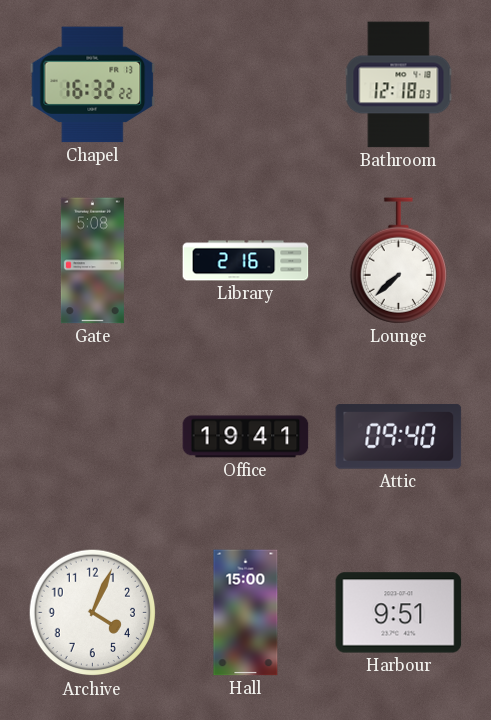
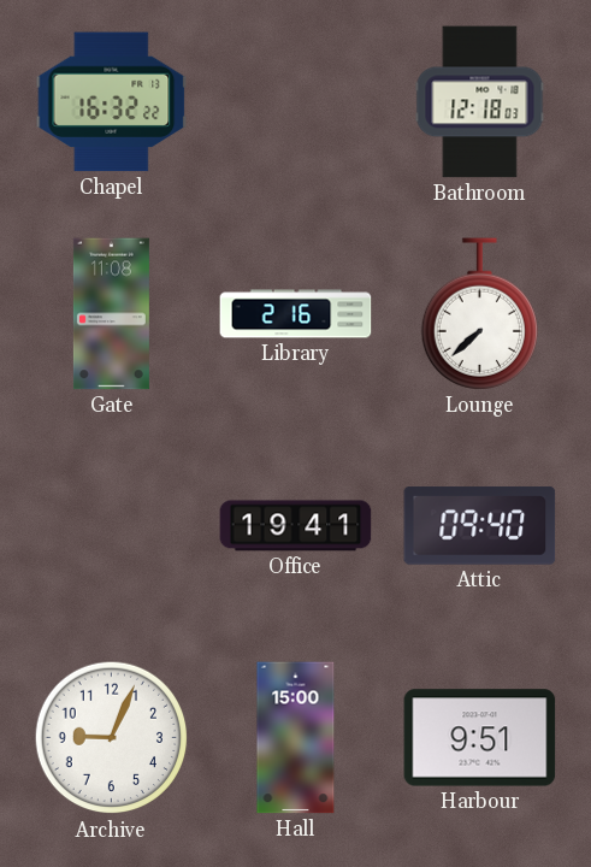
Gate: 5:08 -> 11:08
Archive: 4:04 -> 9:04
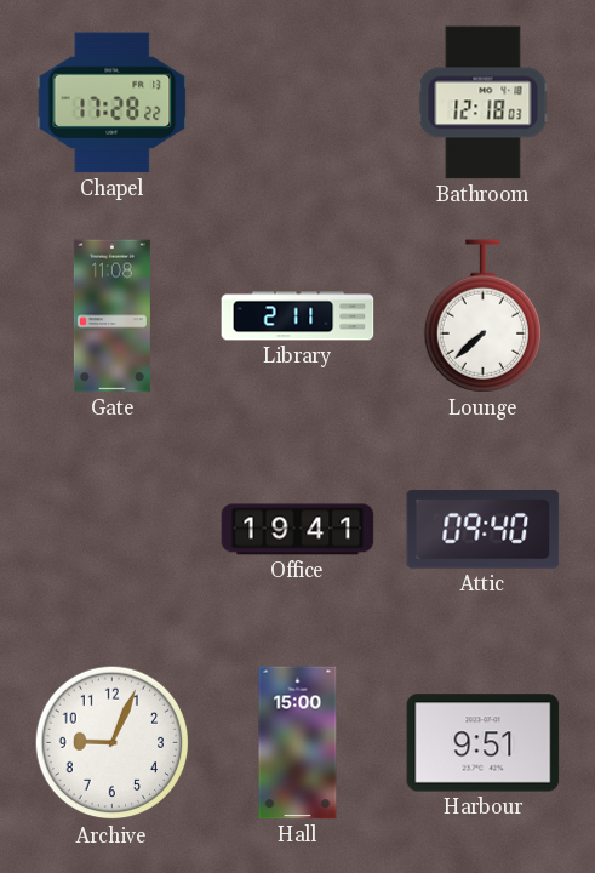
Chapel: 16:32 -> 17:28
Library: 2:16 -> 2:11
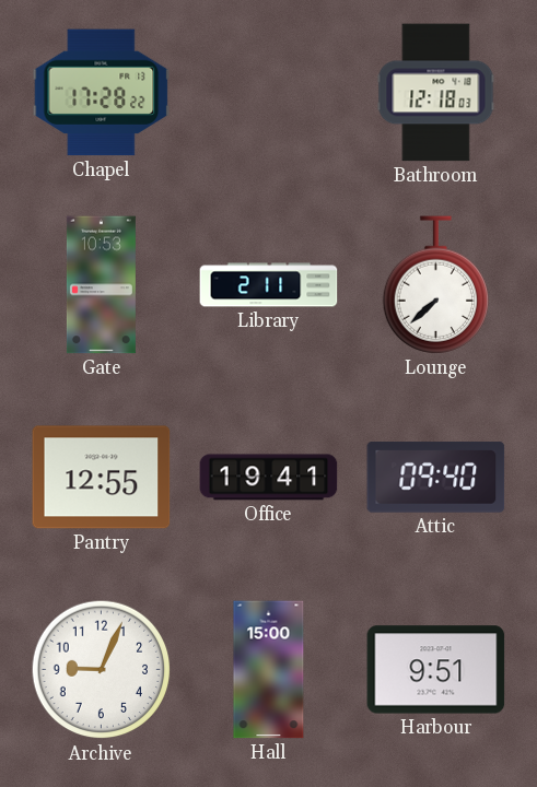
Gate: 11:08 -> 10:53
Pantry: none -> 12:55
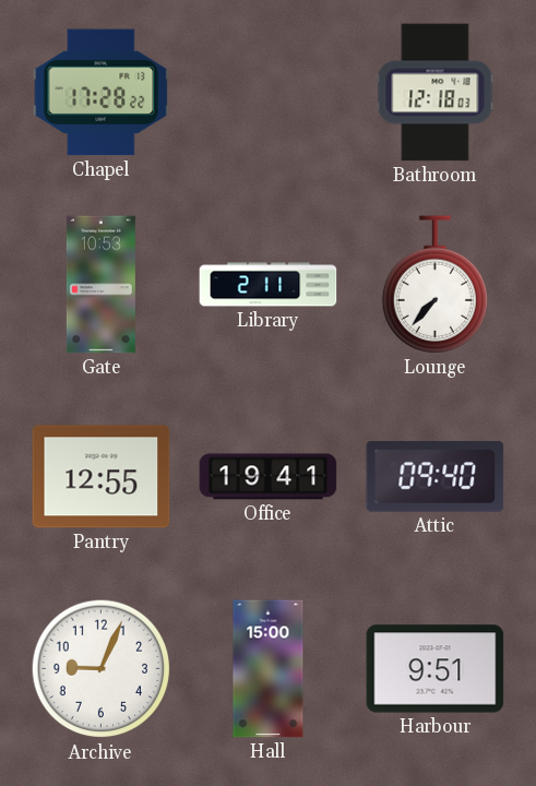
Lounge: 7:38 -> 7:37
